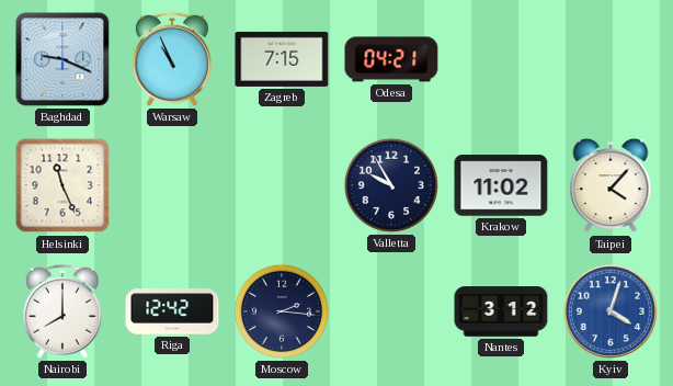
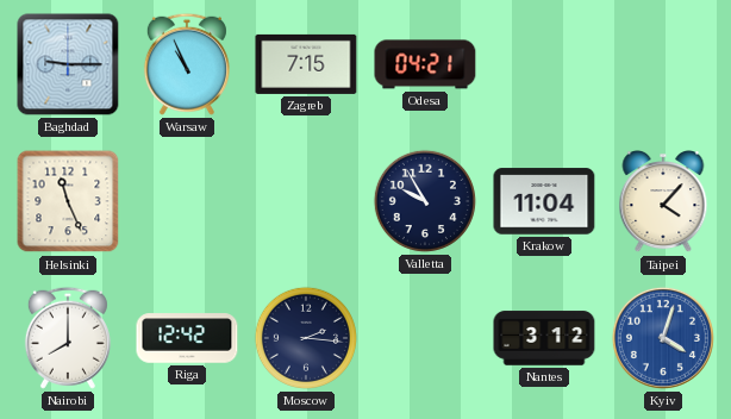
Baghdad: 9:19 -> 9:15
Krakow: 11:02 -> 11:04
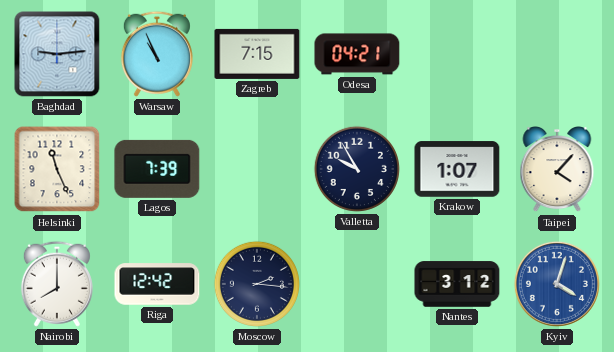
Baghdad: 9:15 -> 9:14
Lagos: none -> 7:39
Krakow: 11:04 -> 1:07
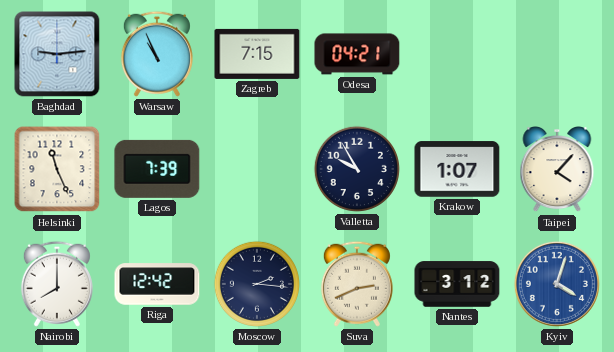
Suva: none -> 2:41
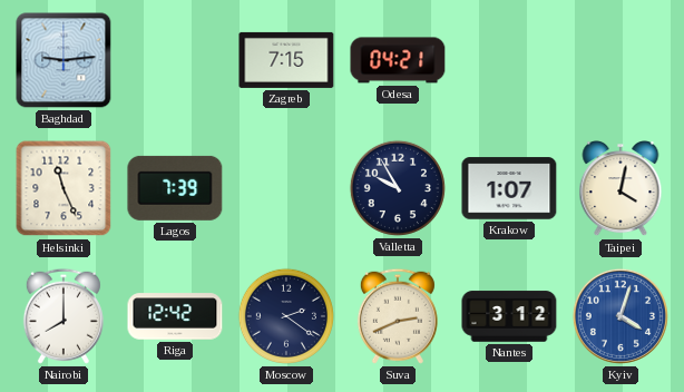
Warsaw: 10:56 -> none
Taipei: 4:07 -> 4:02
Moscow: 2:16 -> 2:21
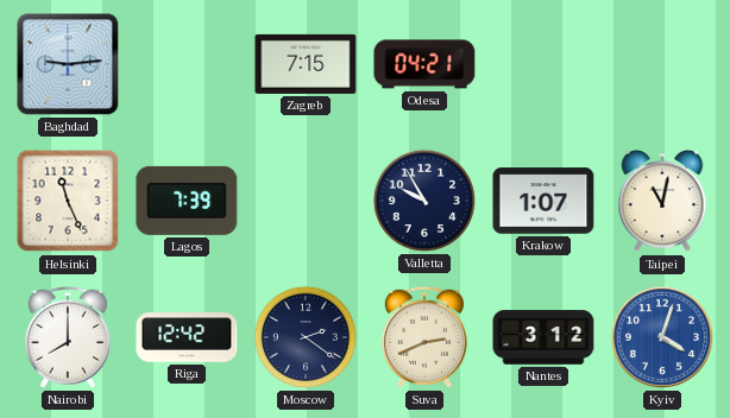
Taipei: 4:02 -> 11:02
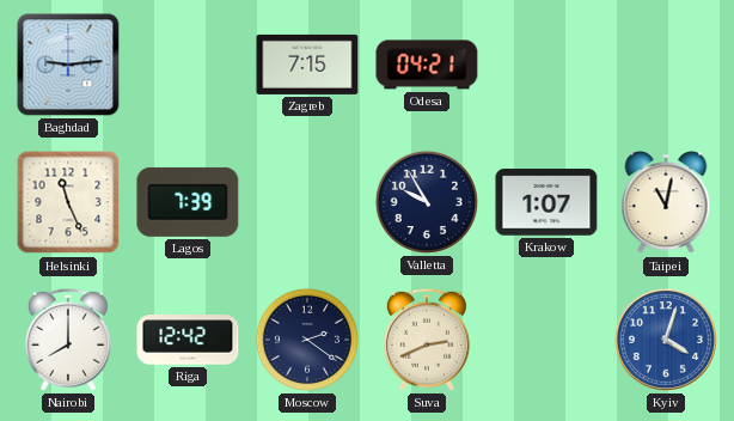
Nantes: 3:12 -> none
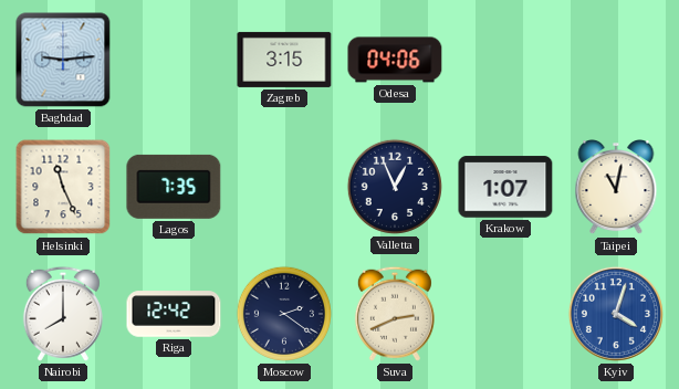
Zagreb: 7:15 -> 3:15
Odesa: 04:21 -> 04:06
Lagos: 7:39 -> 7:35
Valletta: 9:55 -> 12:56
